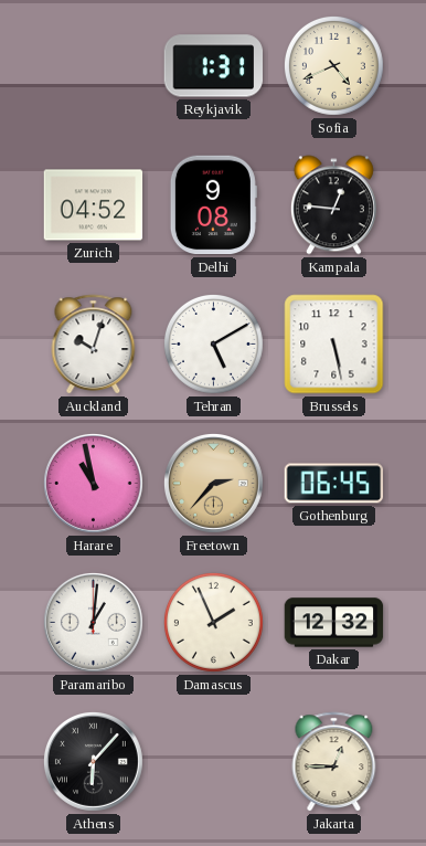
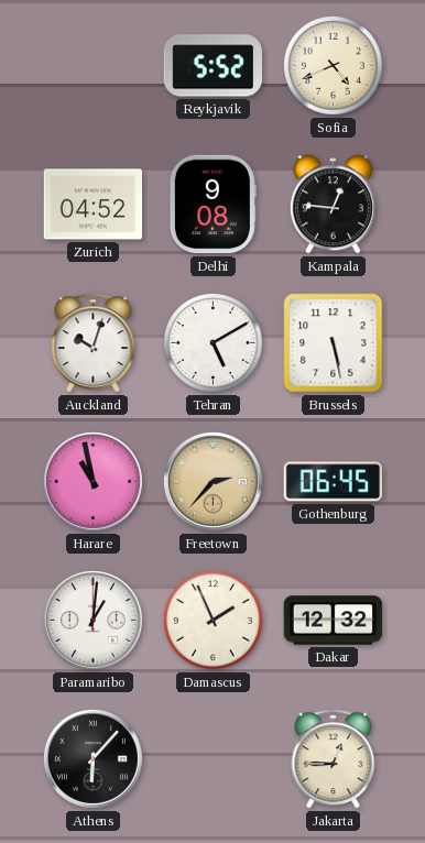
Reykjavik: 1:31 -> 5:52
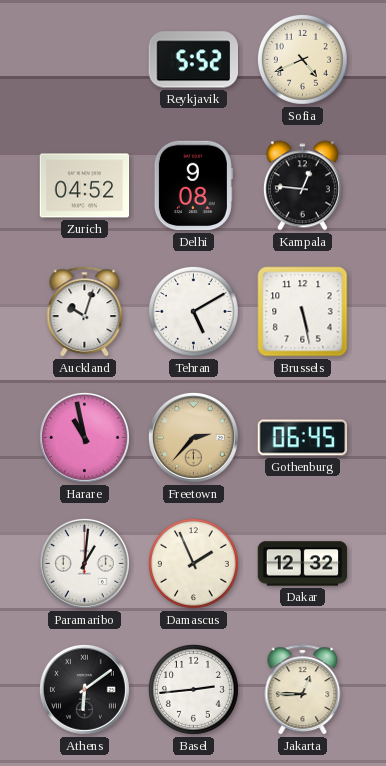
Athens: 6:07 -> 6:09
Basel: none -> 2:44
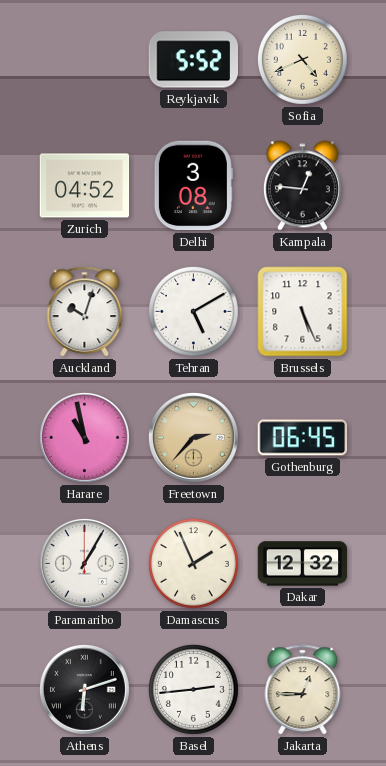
Delhi: 9:08 -> 3:08
Brussels: 5:28 -> 5:26
Paramaribo: 1:01 -> 1:05
Athens: 6:09 -> 6:12
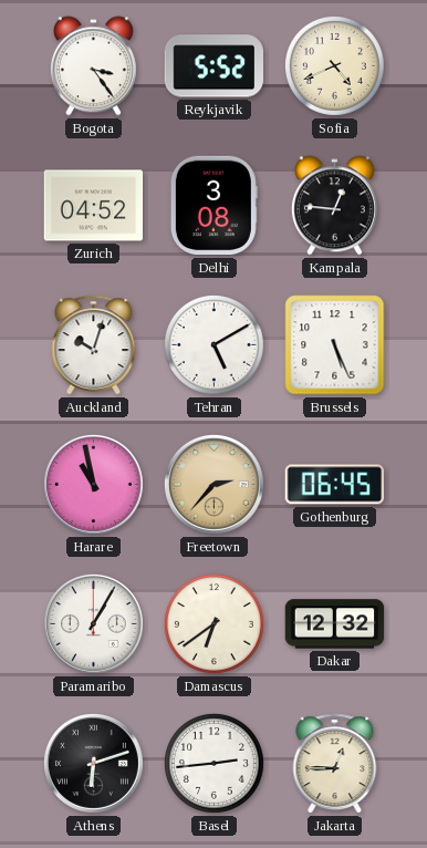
Bogota: none -> 3:24
Damascus: 1:56 -> 6:39
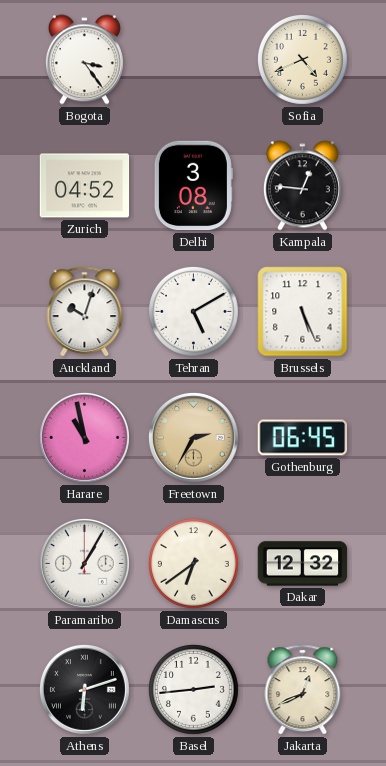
Reykjavik: 5:52 -> none
Freetown: 2:37 -> 2:35
Jakarta: 12:45 -> 12:41
